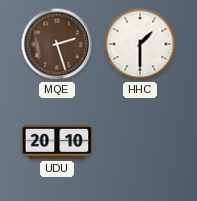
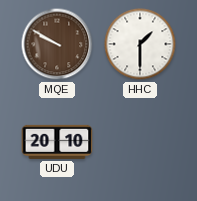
MQE: 2:27 -> 9:50
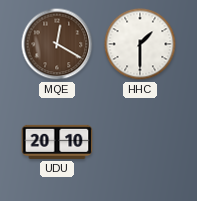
MQE: 9:50 -> 12:20
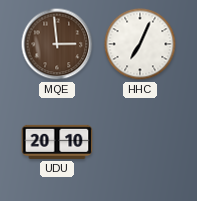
MQE: 12:20 -> 2:59
HHC: 1:30 -> 7:04
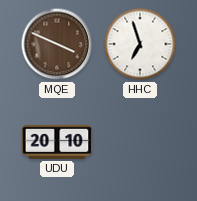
MQE: 2:59 -> 3:49
HHC: 7:04 -> 6:57
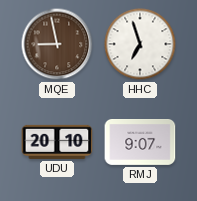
MQE: 3:49 -> 8:58
RMJ: none -> 9:07
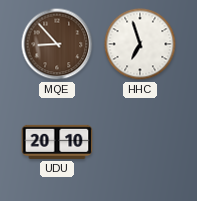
MQE: 8:58 -> 8:53
RMJ: 9:07 -> none
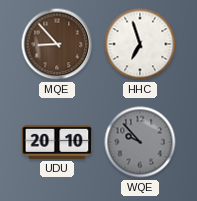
WQE: none -> 9:53
